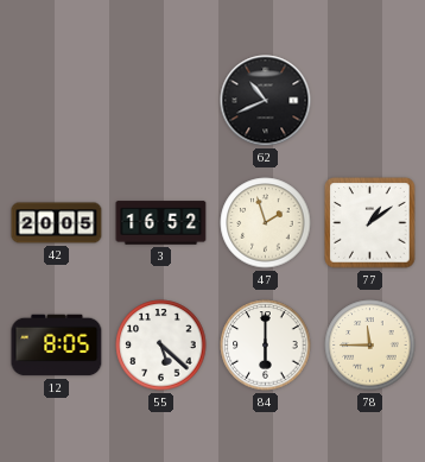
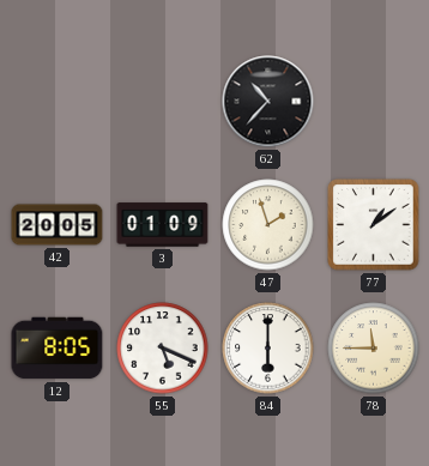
62: 10:41 -> 10:37
3: 16:52 -> 01:09
55: 5:22 -> 5:19
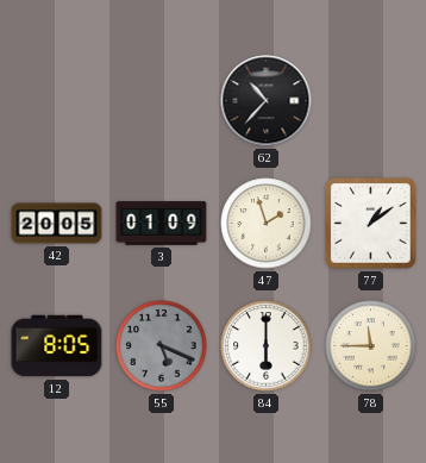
55 dial: white -> grey
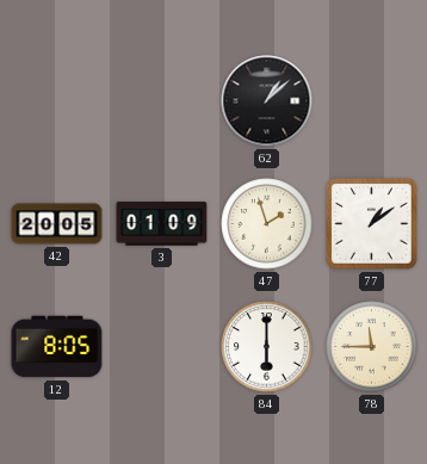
62: 10:37 -> 1:08
55: 5:19 -> none
